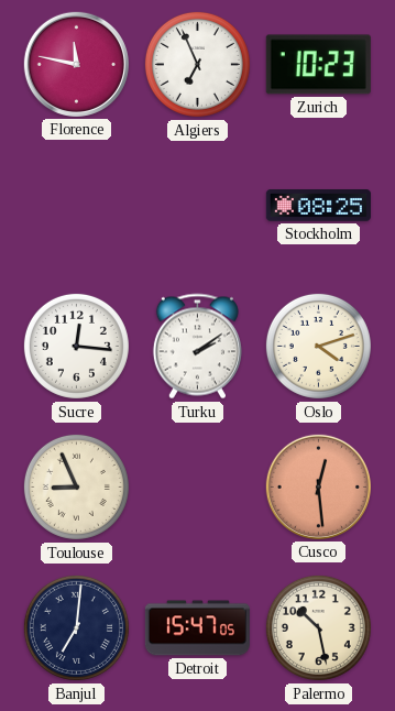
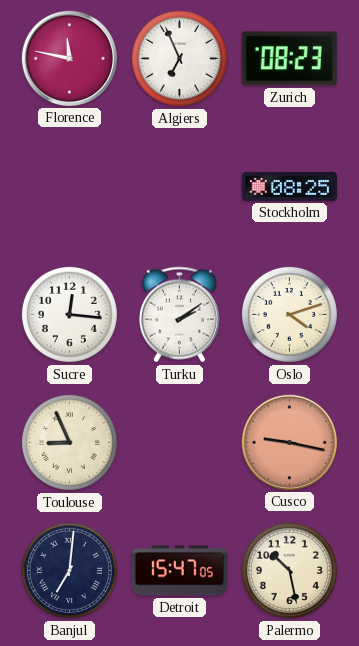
Zurich: 10:23 -> 08:23
Cusco: 12:29 -> 9:17
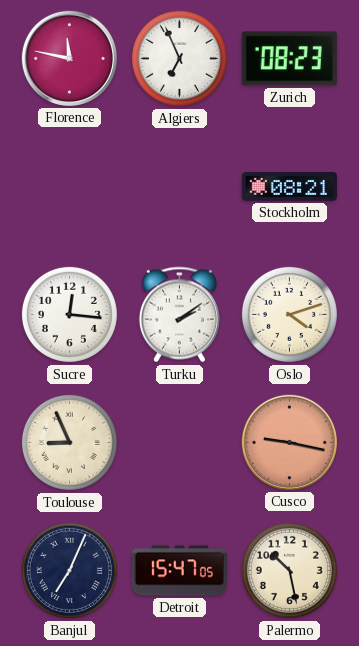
Stockholm: 08:25 -> 08:21
Banjul: 7:01 -> 7:04
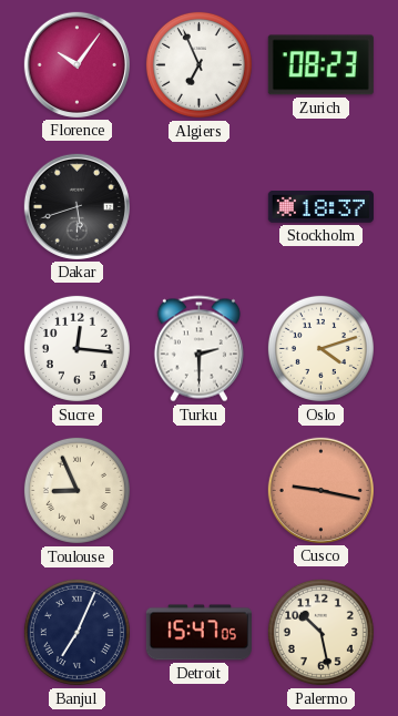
Florence: 11:47 -> 10:06
Dakar: none -> 5:42
Stockholm: 08:21 -> 18:37
Turku: 2:09 -> 2:30
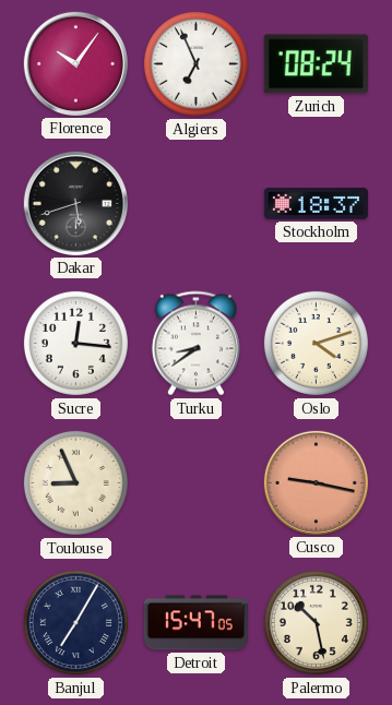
Zurich: 08:23 -> 08:24
Turku: 2:30 -> 8:39
Banjul: 7:04 -> 7:05
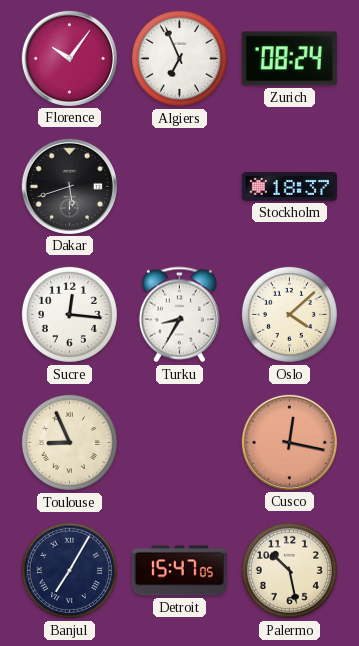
Turku: 8:39 -> 8:35
Oslo: 4:12 -> 4:08
Cusco: 9:17 -> 12:17
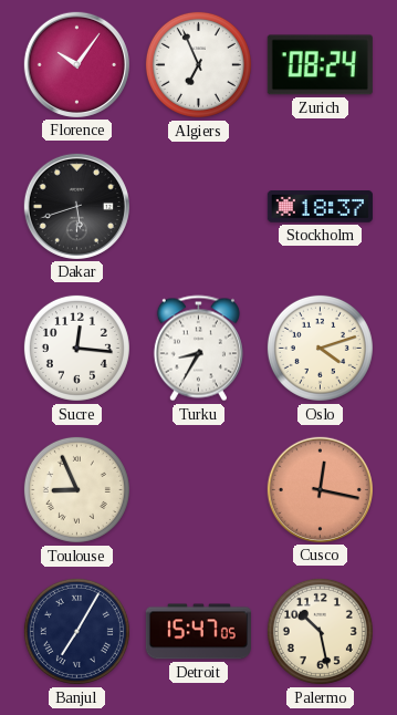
Oslo: 4:08 -> 4:12
